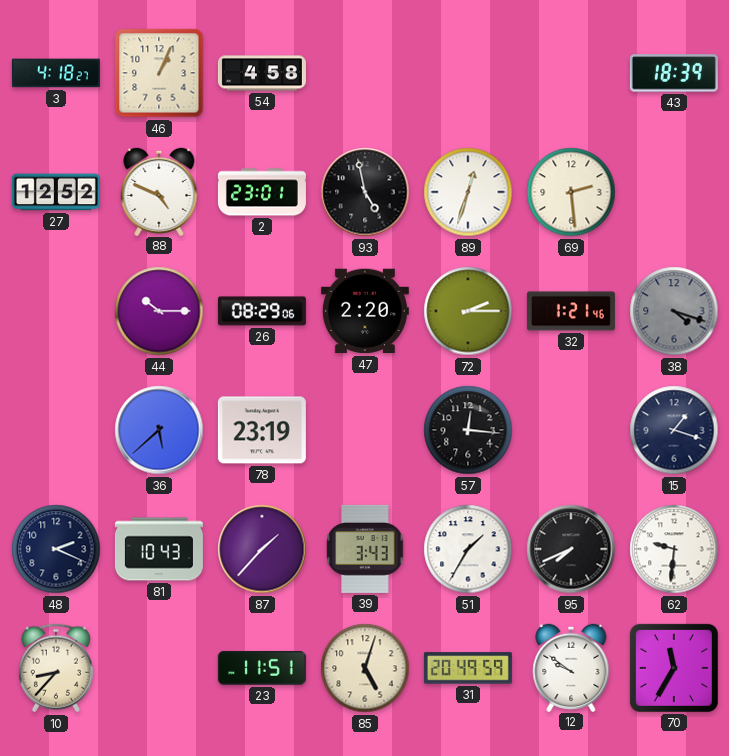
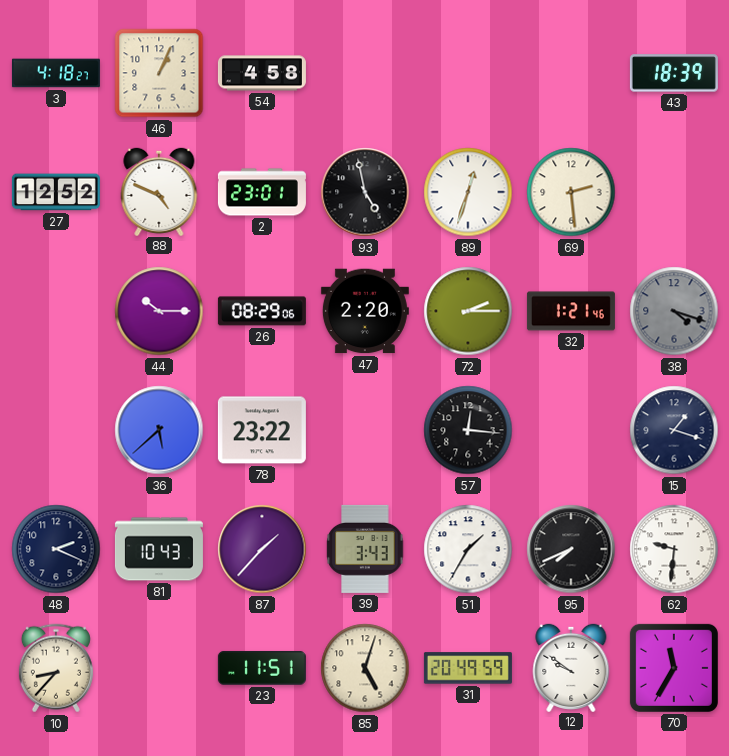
78: 23:19 -> 23:22
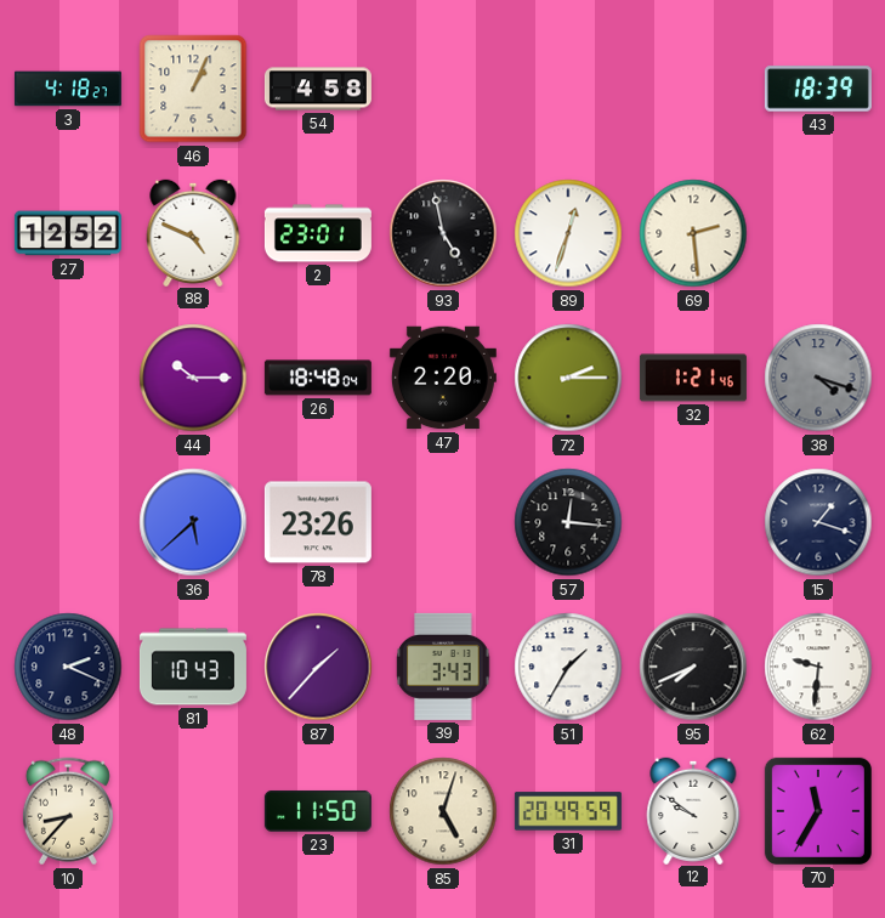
26: 08:29 -> 18:48
78: 23:22 -> 23:26
23: 11:51 -> 11:50
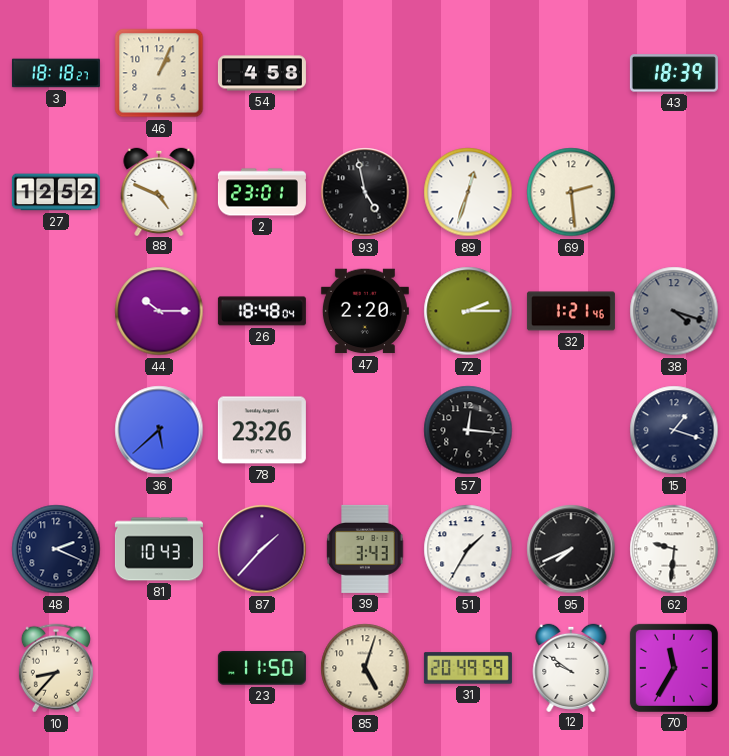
3: 4:18 -> 18:18
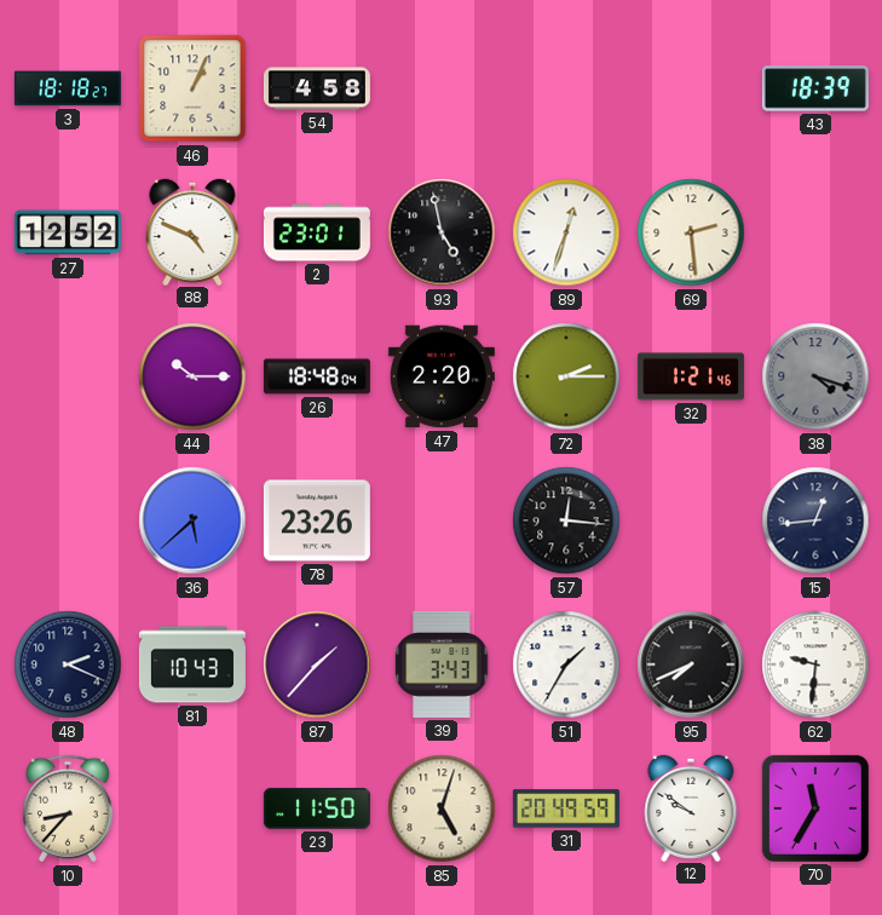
15: 1:18 -> 12:44
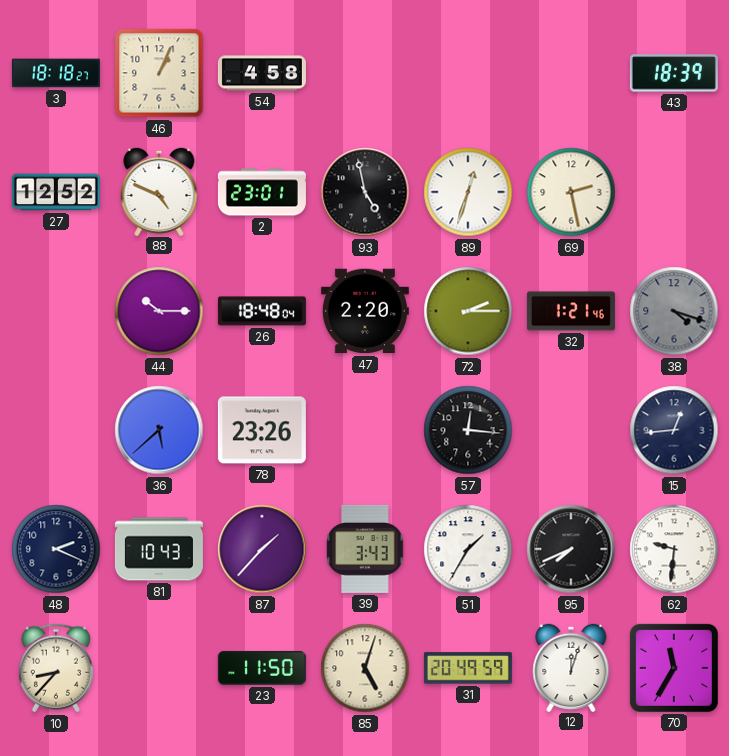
69: 2:29 -> 2:28
12: 9:51 -> 12:03
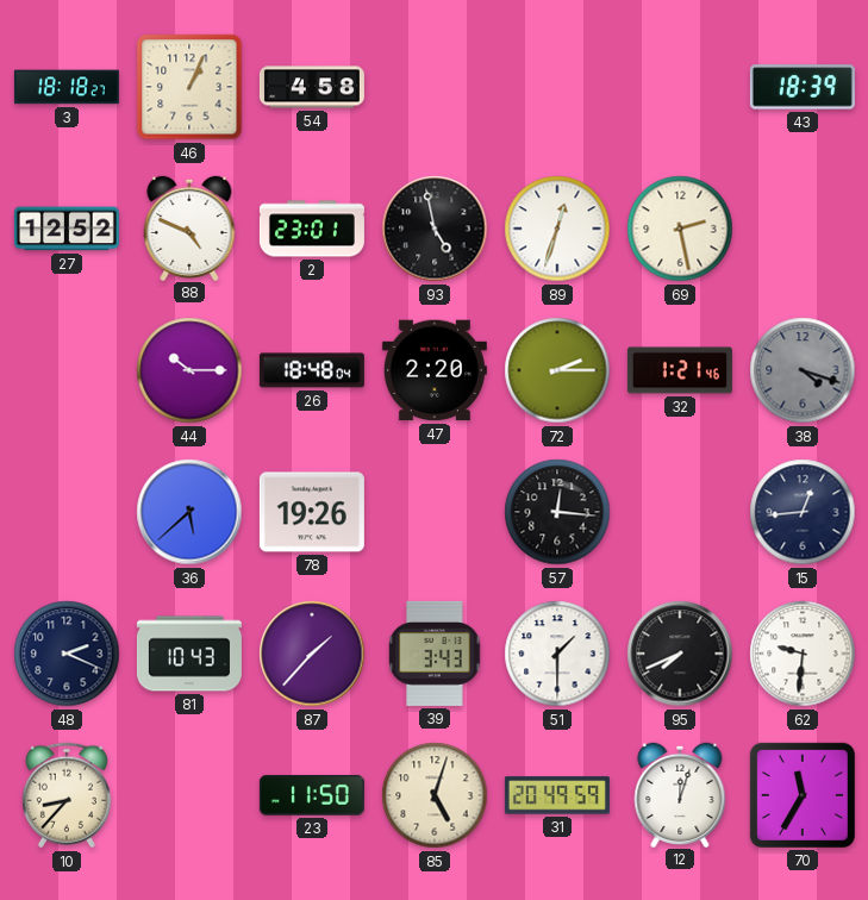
78: 23:26 -> 19:26
51: 1:35 -> 1:30
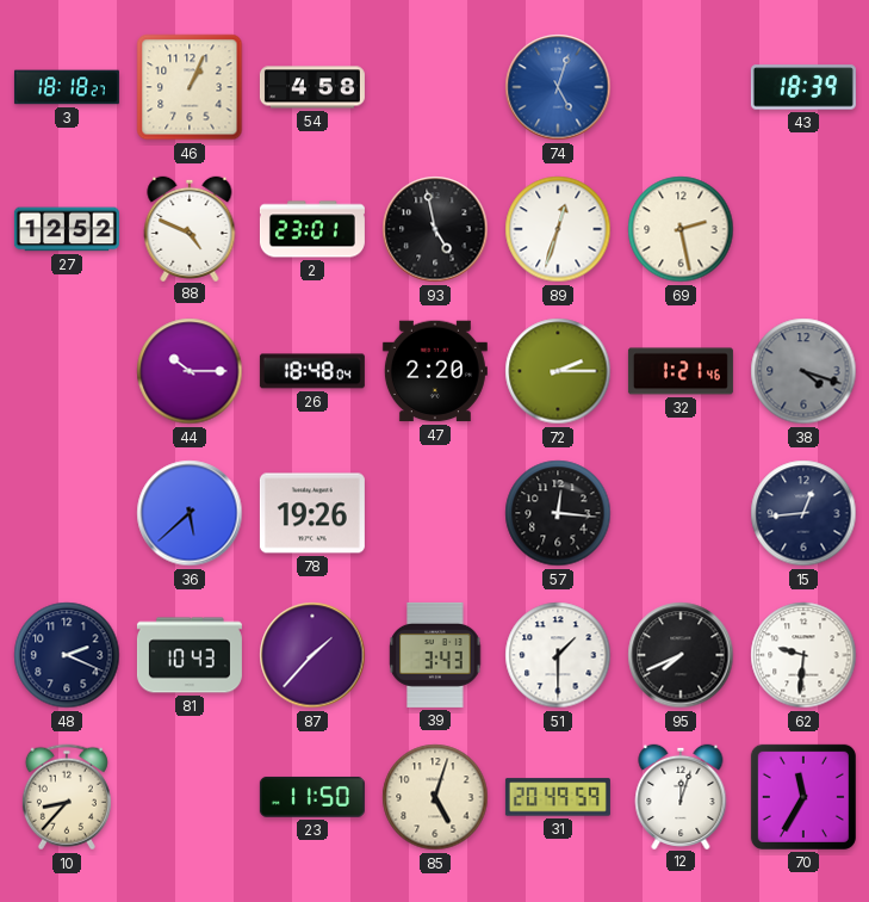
74: none -> 5:03
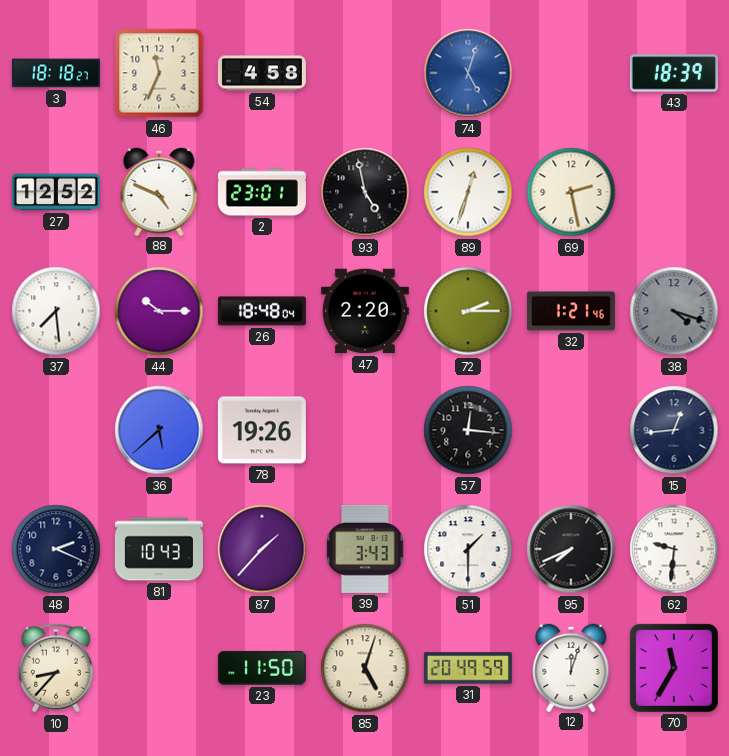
46: 1:04 -> 11:34
37: none -> 7:29
